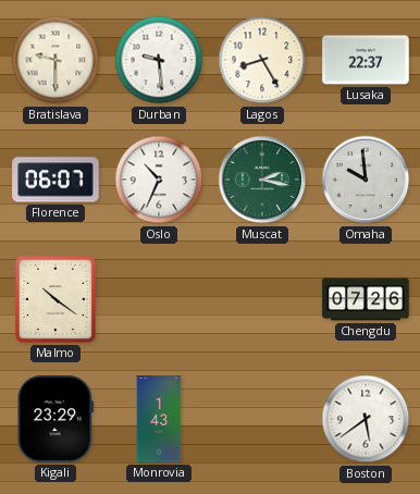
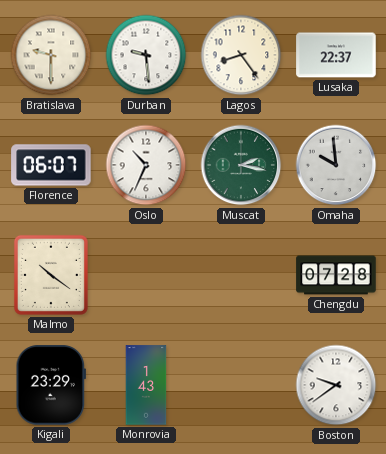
Lagos: 8:25 -> 8:24
Chengdu: 07:26 -> 07:28
Boston: 5:39 -> 9:39
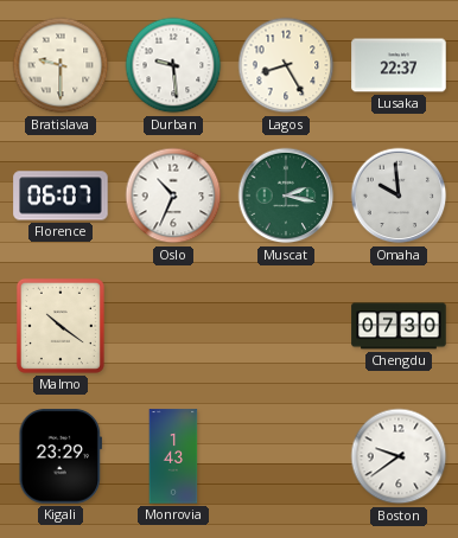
Lagos: 8:24 -> 8:25
Chengdu: 07:28 -> 07:30
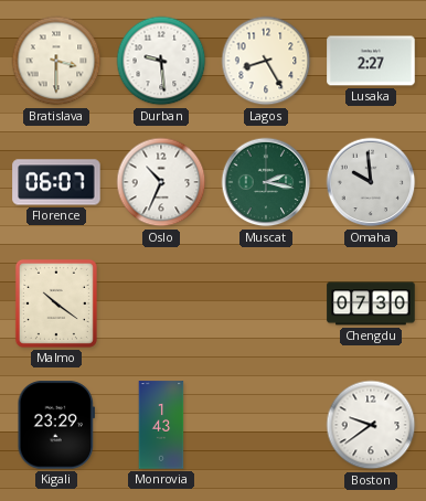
Bratislava: 9:30 -> 3:30
Lusaka: 22:37 -> 2:27
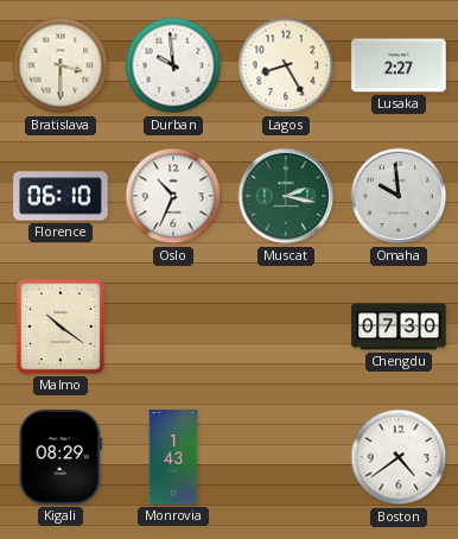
Durban: 9:29 -> 9:59
Florence: 06:07 -> 06:10
Kigali: 23:29 -> 08:29
Boston: 9:39 -> 4:39
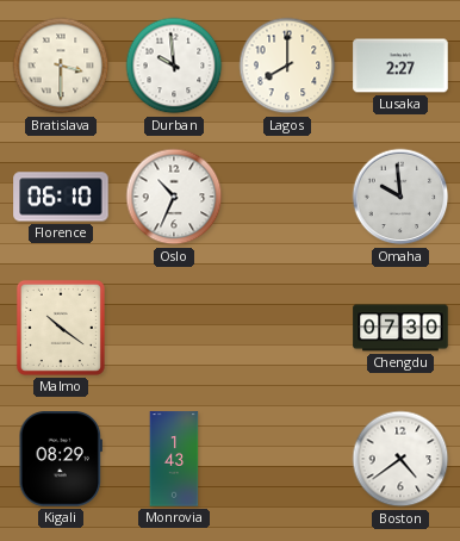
Lagos: 8:25 -> 8:00
Muscat: 2:17 -> none
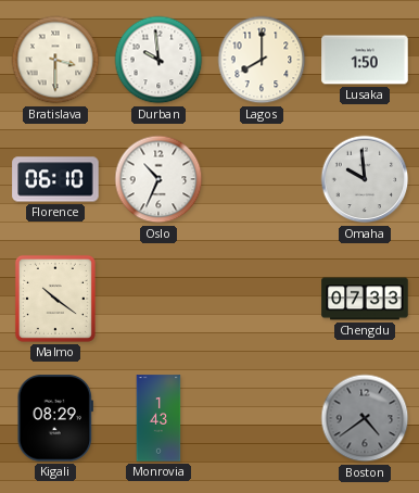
Lusaka: 2:27 -> 1:50
Chengdu: 07:30 -> 07:33
Boston dial: white -> grey
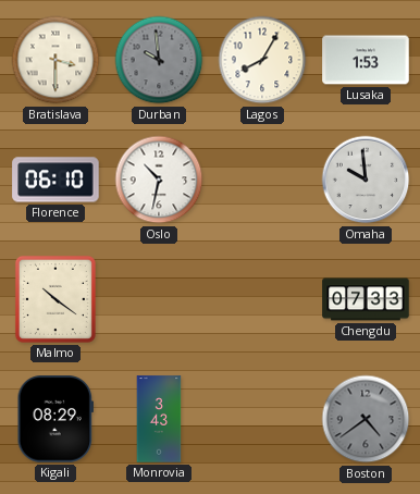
Durban dial: white -> grey
Lagos: 8:00 -> 8:05
Lusaka: 1:50 -> 1:53
Oslo: 10:34 -> 10:32
Monrovia: 1:43 -> 3:43
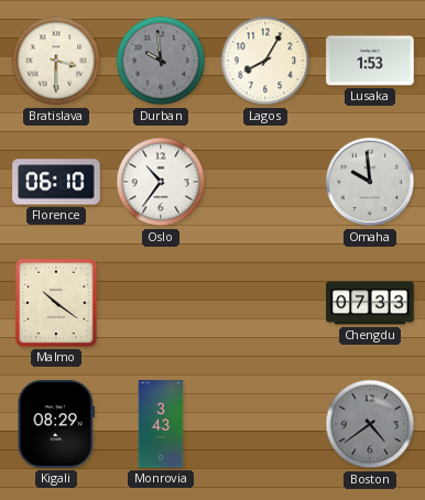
Oslo: 10:32 -> 10:36
